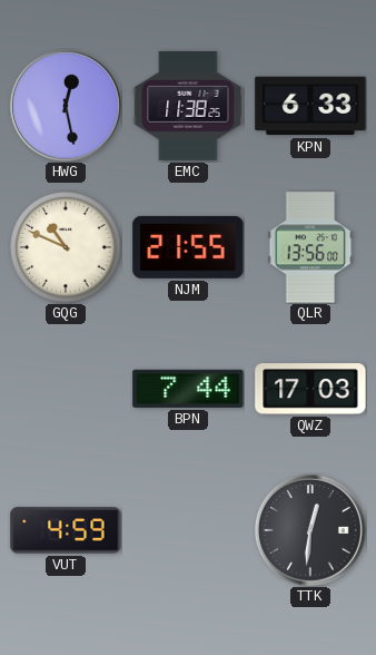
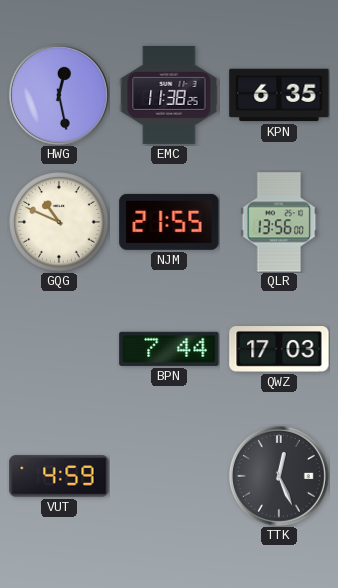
KPN: 6:33 -> 6:35
TTK: 12:31 -> 12:26
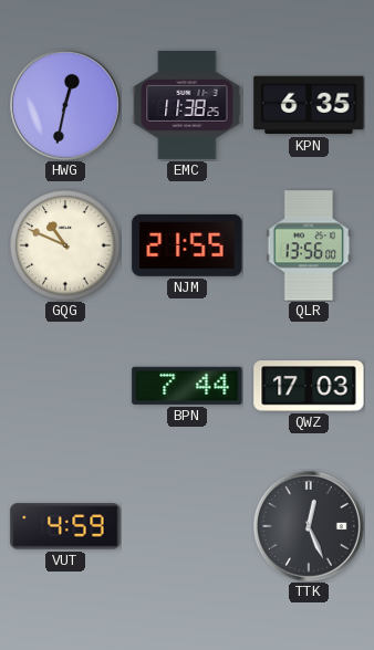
HWG: 12:28 -> 12:32
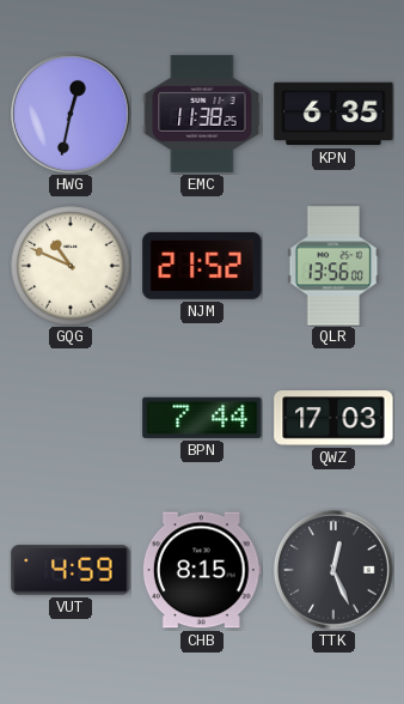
NJM: 21:55 -> 21:52
CHB: none -> 8:15
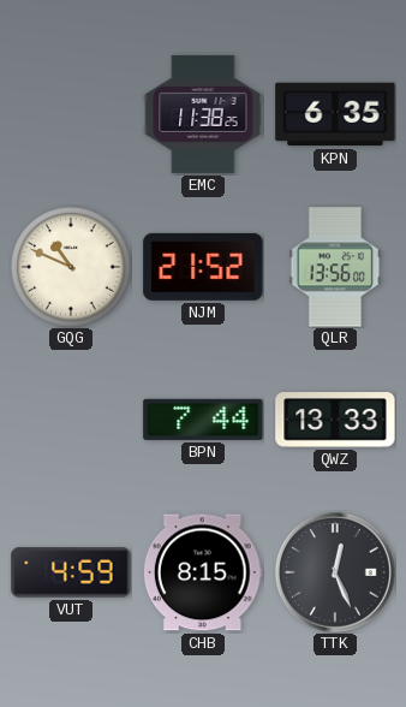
HWG: 12:32 -> none
QWZ: 17:03 -> 13:33
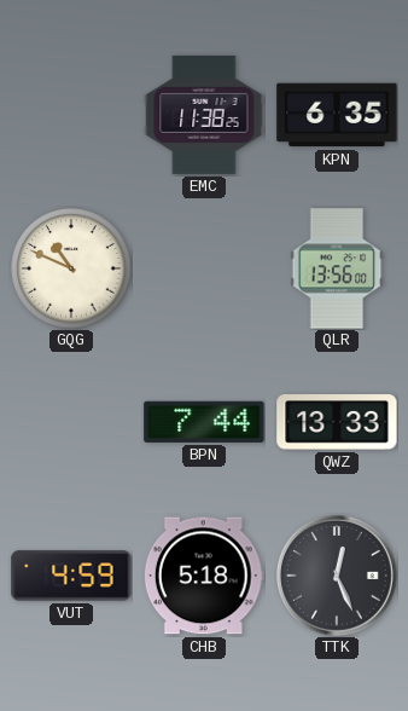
NJM: 21:52 -> none
CHB: 8:15 -> 5:18
